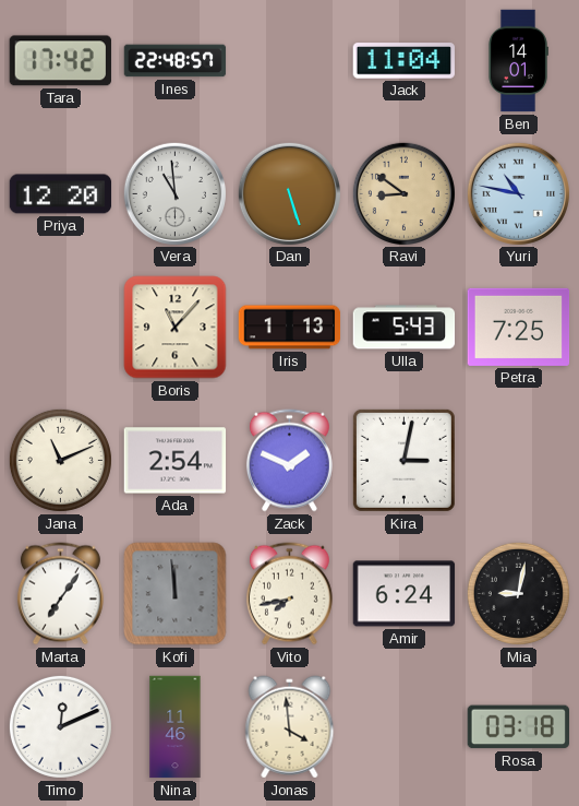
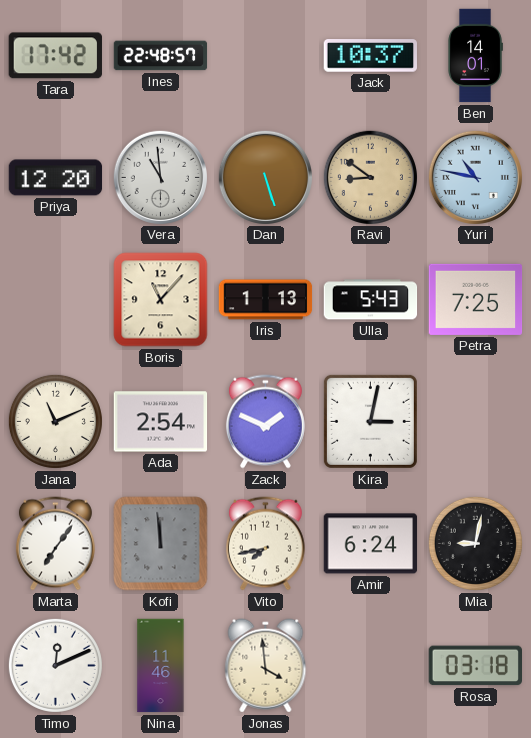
Jack: 11:04 -> 10:37
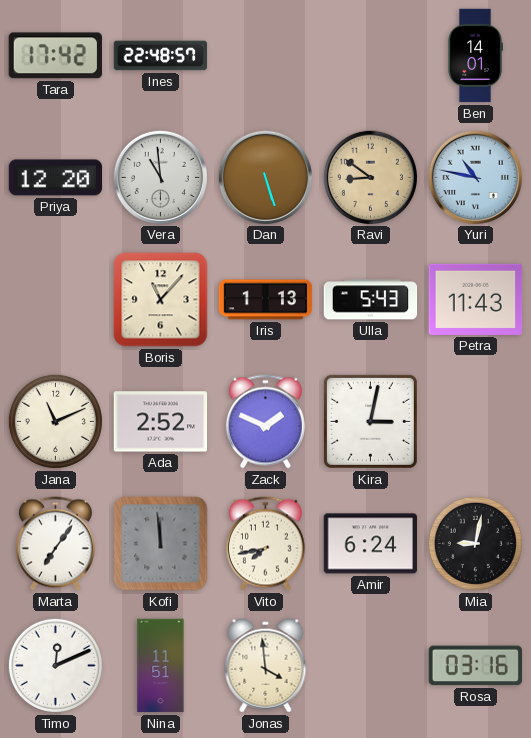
Jack: 10:37 -> none
Petra: 7:25 -> 11:43
Ada: 2:54 -> 2:52
Nina: 11:46 -> 11:51
Rosa: 03:18 -> 03:16
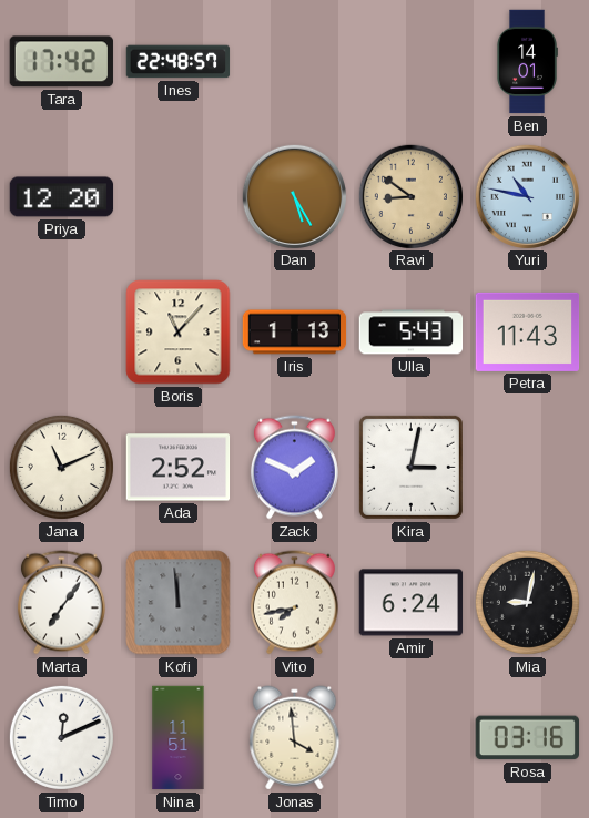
Vera: 10:59 -> none
Dan: 5:27 -> 5:25
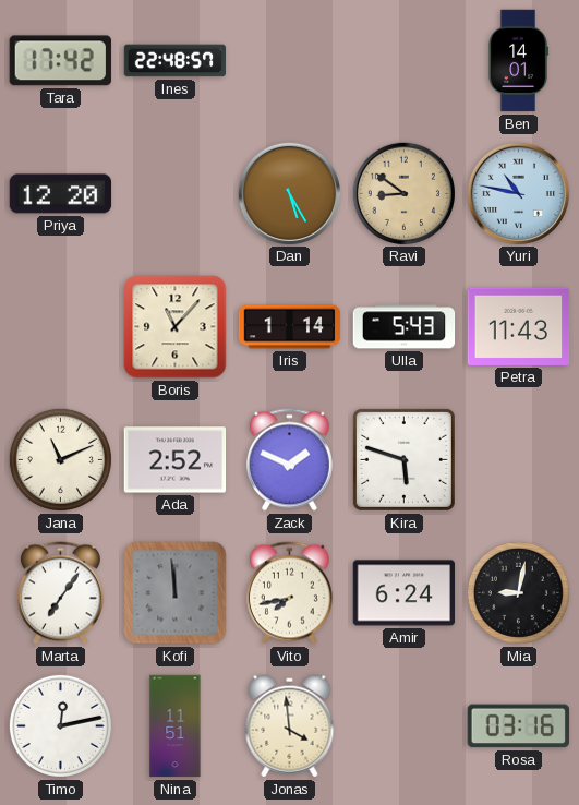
Iris: 1:13 -> 1:14
Kira: 3:02 -> 5:48
Timo: 12:11 -> 12:13
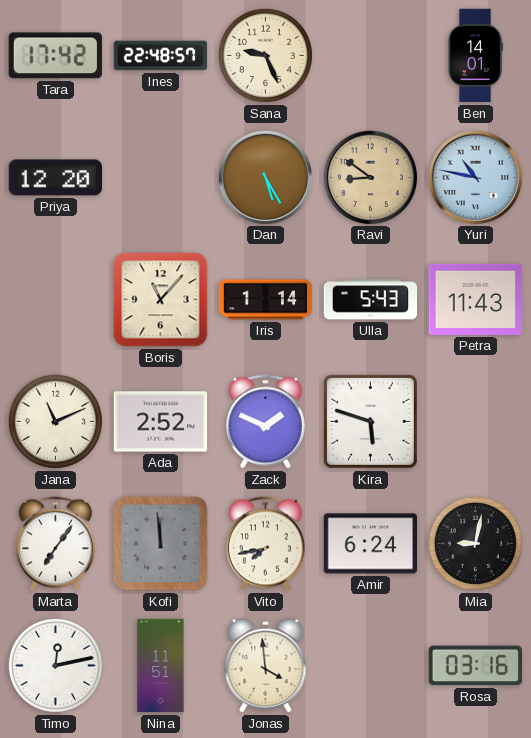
Sana: none -> 9:26
